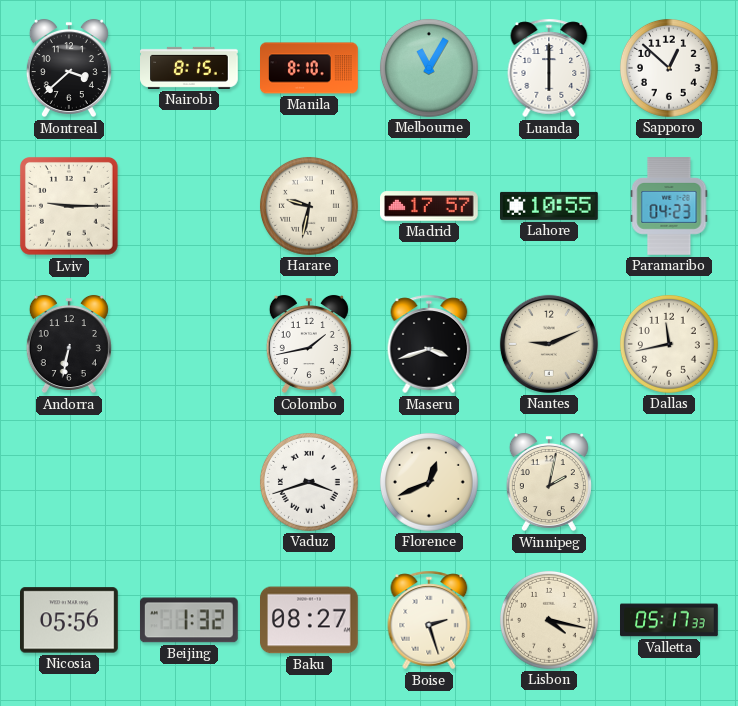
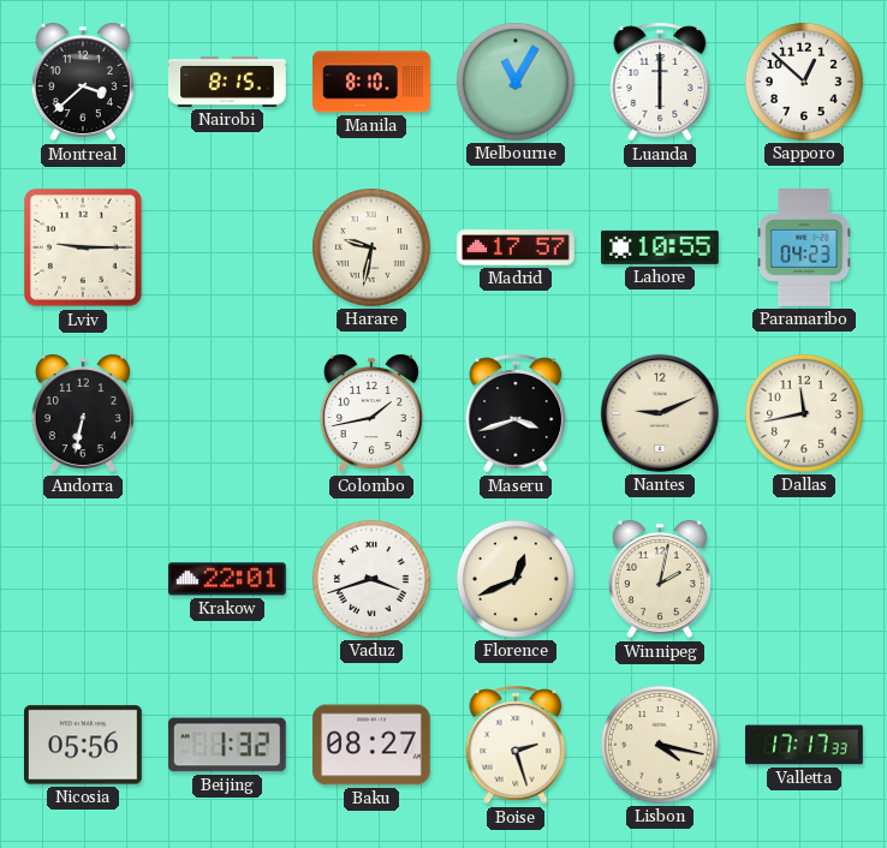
Krakow: none -> 22:01
Valletta: 05:17 -> 17:17
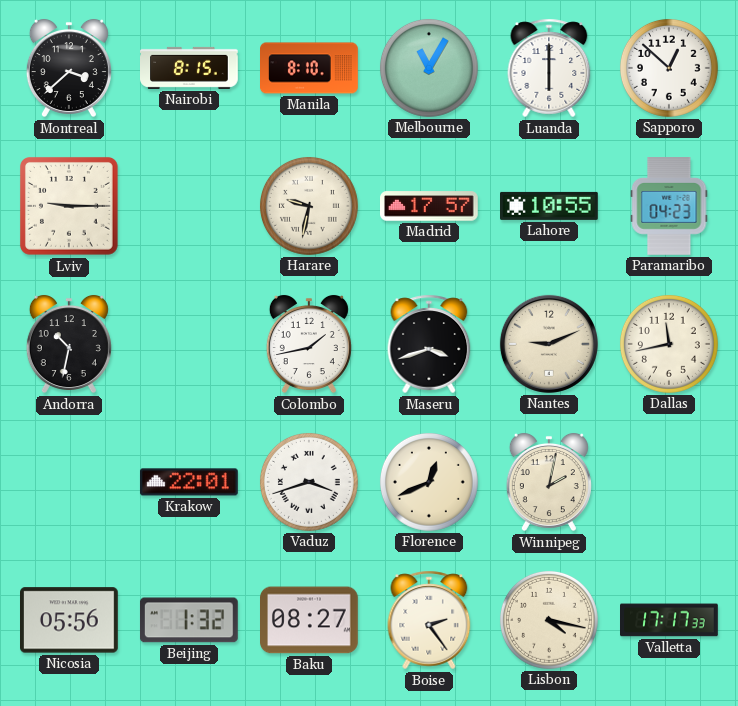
Andorra: 6:32 -> 10:32
Boise: 2:27 -> 2:24
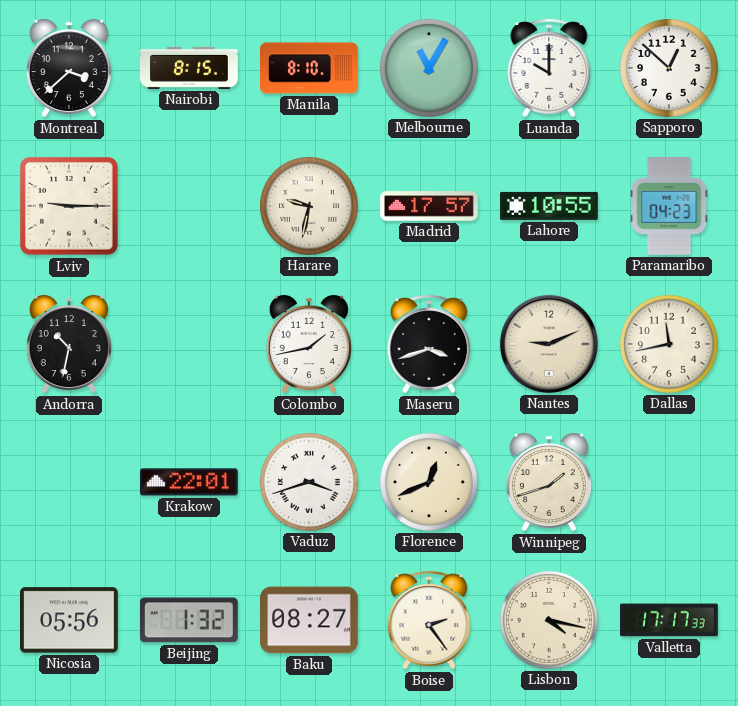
Luanda: 6:00 -> 10:00
Winnipeg: 2:02 -> 1:42
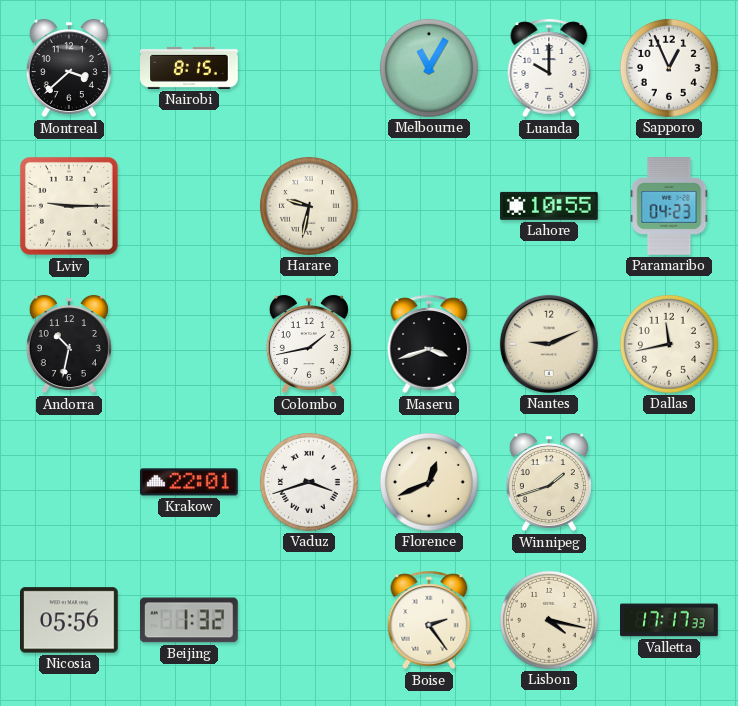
Manila: 8:10 -> none
Sapporo: 12:52 -> 12:56
Madrid: 17:57 -> none
Baku: 08:27 -> none
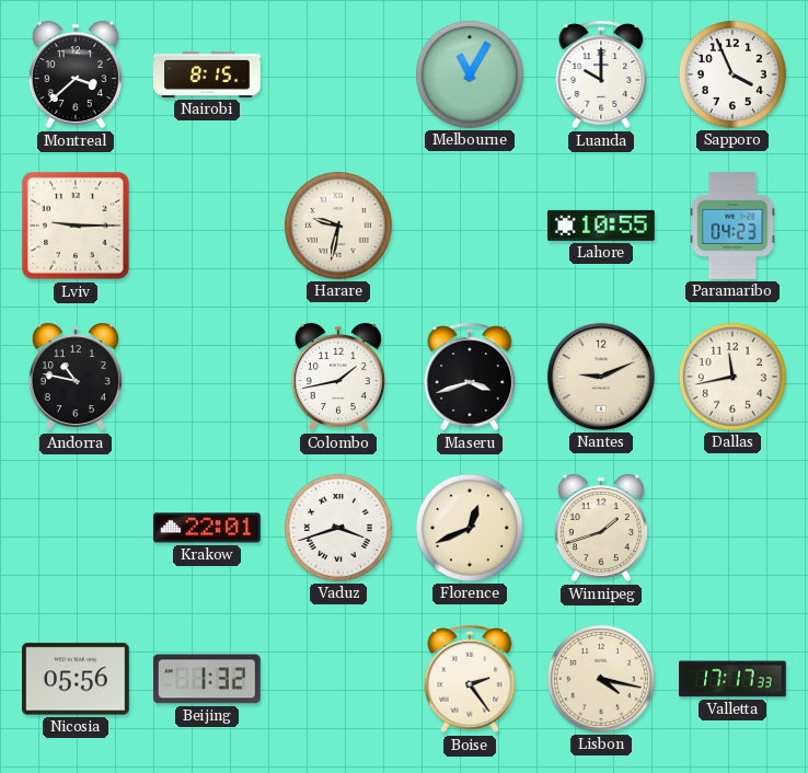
Sapporo: 12:56 -> 3:56
Andorra: 10:32 -> 10:47
